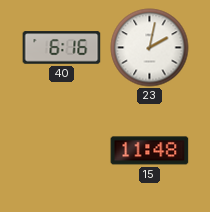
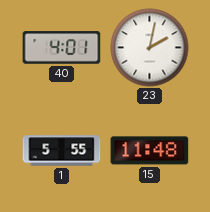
40: 6:16 -> 4:01
1: none -> 5:55
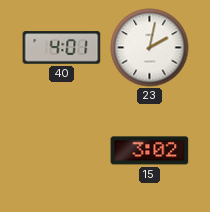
1: 5:55 -> none
15: 11:48 -> 3:02
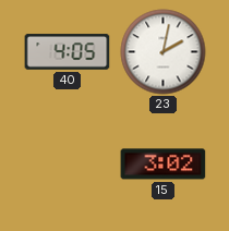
40: 4:01 -> 4:05
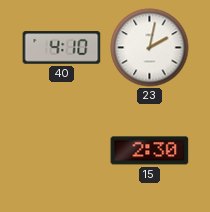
40: 4:05 -> 4:10
15: 3:02 -> 2:30
